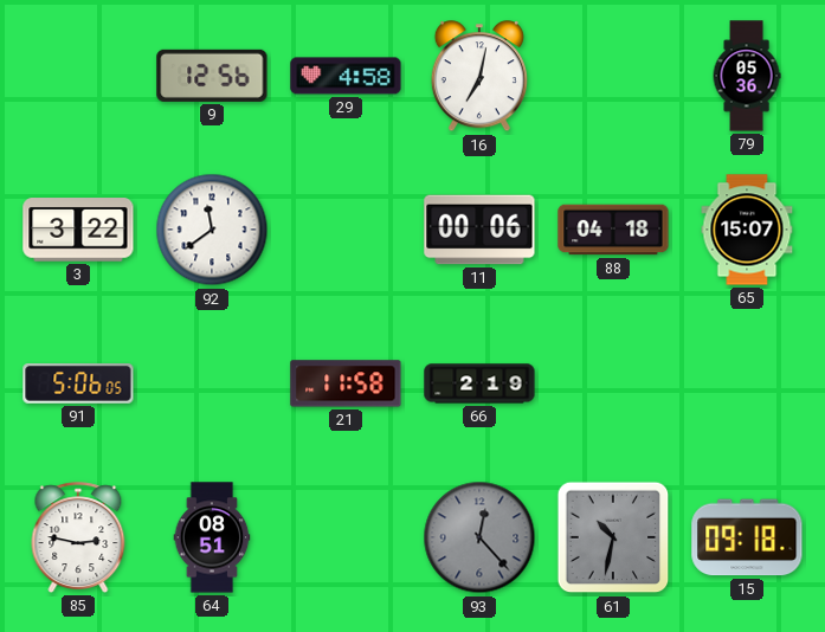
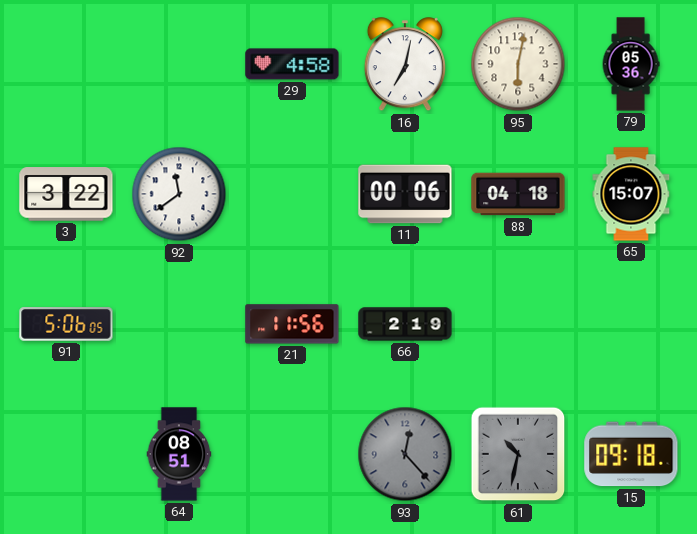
9: 12:56 -> none
95: none -> 6:02
21: 11:58 -> 11:56
85: 2:47 -> none
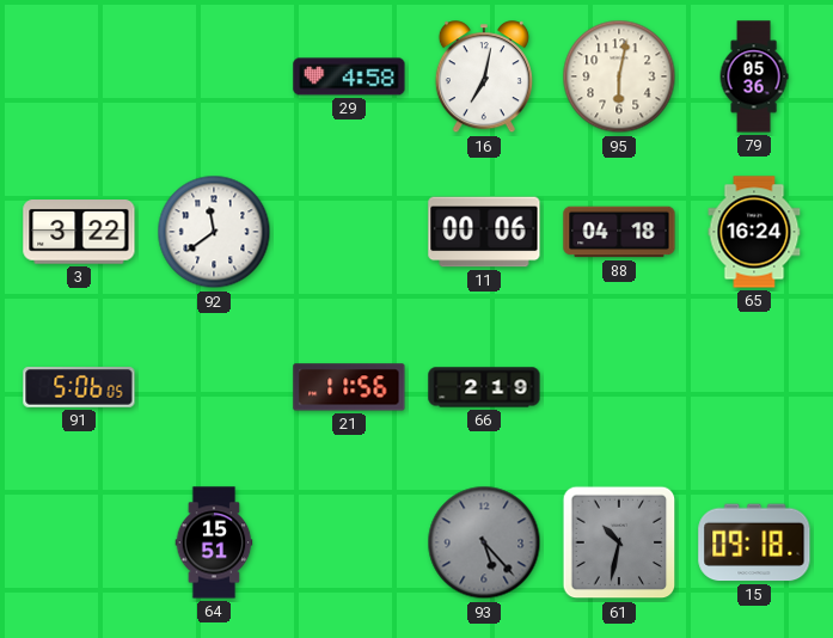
65: 15:07 -> 16:24
64: 08:51 -> 15:51
93: 12:23 -> 5:23
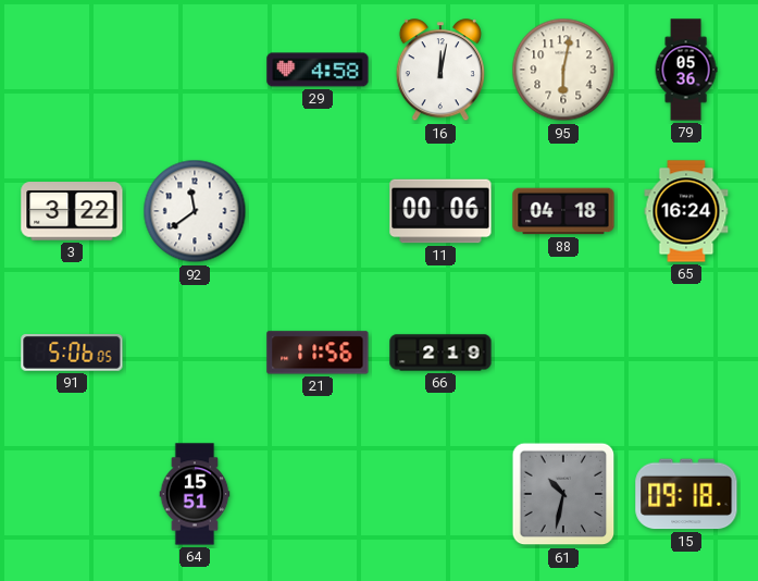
16: 7:02 -> 12:02
93: 5:23 -> none
